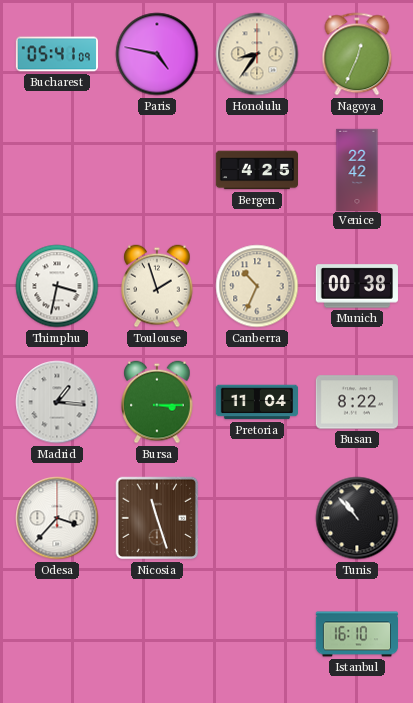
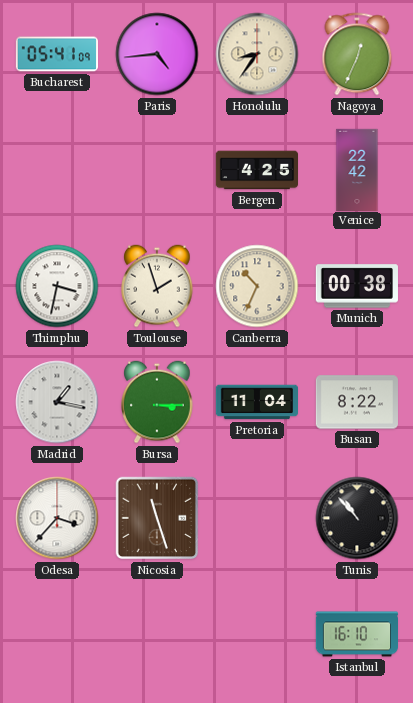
Paris: 4:47 -> 4:44
Madrid: 1:16 -> 1:17
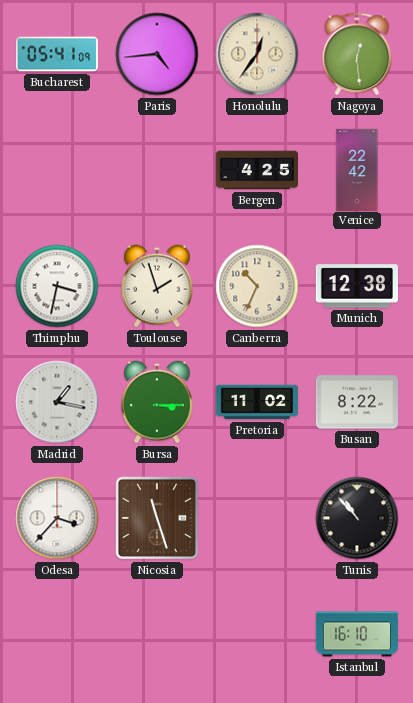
Honolulu: 8:36 -> 12:36
Nagoya: 12:34 -> 12:29
Munich: 00:38 -> 12:38
Pretoria: 11:04 -> 11:02
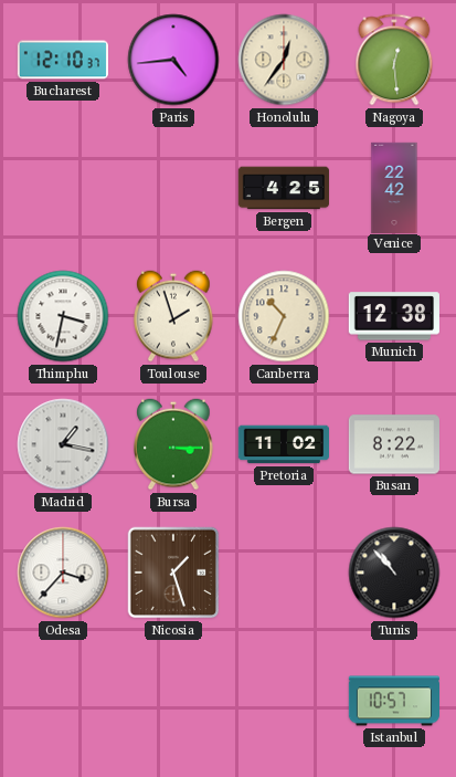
Bucharest: 05:41 -> 12:10
Nicosia: 11:27 -> 1:27
Istanbul: 16:10 -> 10:57
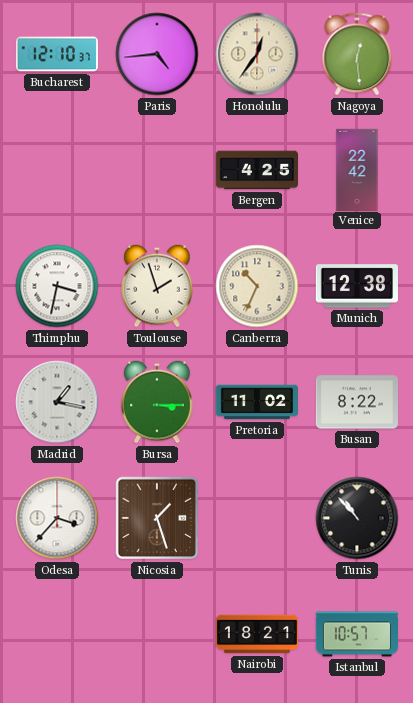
Nairobi: none -> 18:21
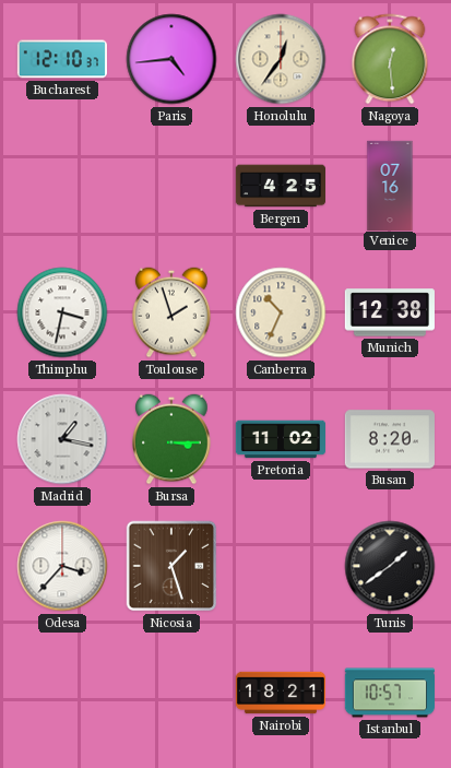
Venice: 22:42 -> 07:16
Busan: 8:22 -> 8:20
Tunis: 10:53 -> 1:39
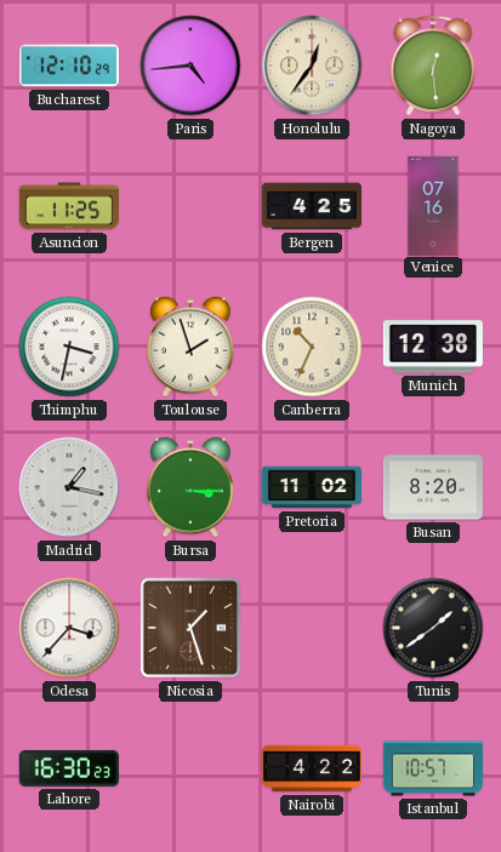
Bucharest: 12:10:37 -> 12:10:29
Asuncion: none -> 11:25
Lahore: none -> 16:30
Nairobi: 18:21 -> 4:22
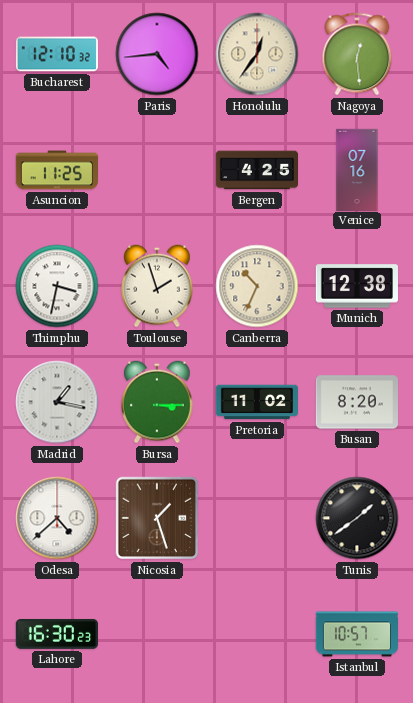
Bucharest: 12:10:29 -> 12:10:32
Odesa: 3:37 -> 4:38
Nairobi: 4:22 -> none
